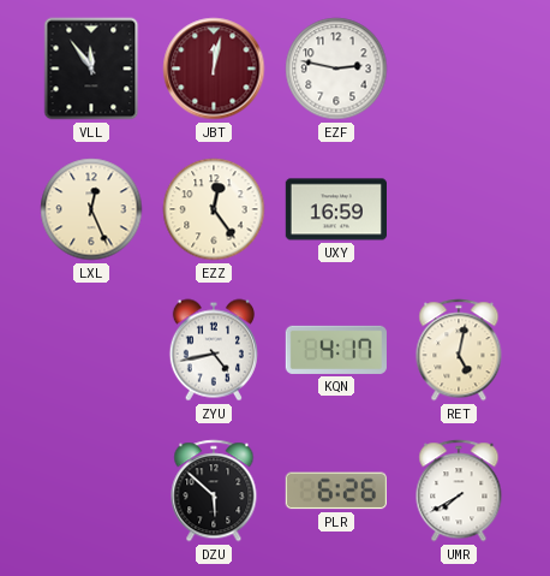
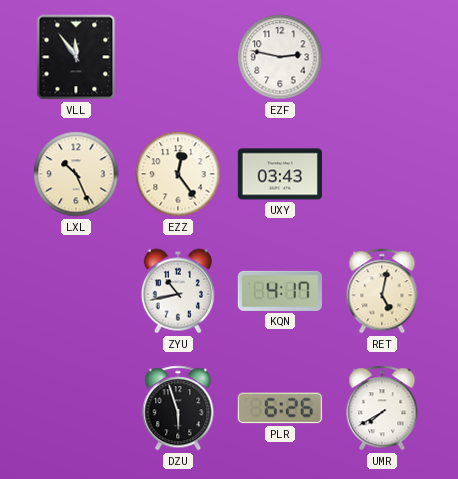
JBT: 12:02 -> none
LXL: 12:26 -> 10:26
UXY: 16:59 -> 03:43
ZYU: 4:43 -> 10:43
DZU: 5:52 -> 5:57
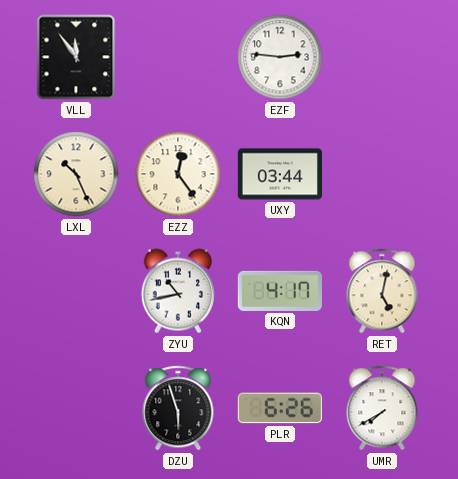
EZF: 2:47 -> 2:46
UXY: 03:43 -> 03:44
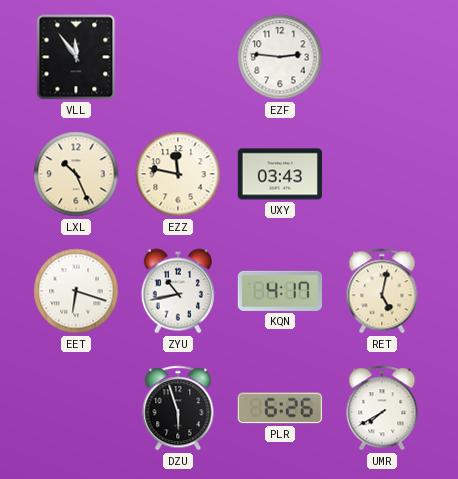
EZZ: 12:24 -> 11:47
UXY: 03:44 -> 03:43
EET: none -> 6:18
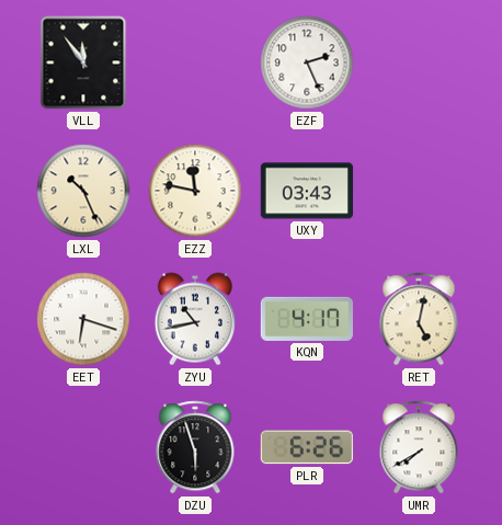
EZF: 2:46 -> 2:26
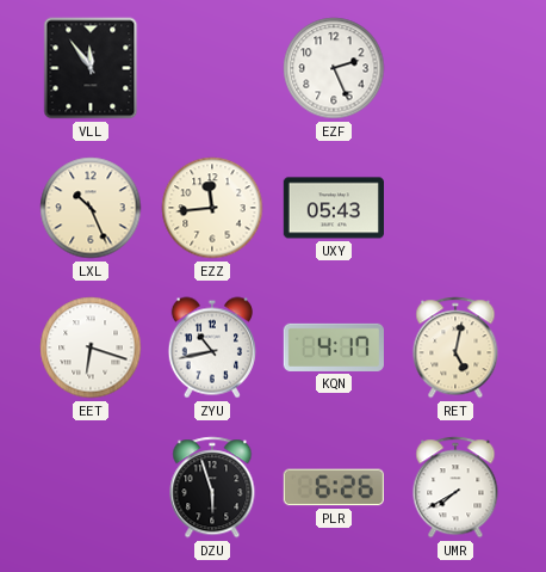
EZZ: 11:47 -> 11:44
UXY: 03:43 -> 05:43
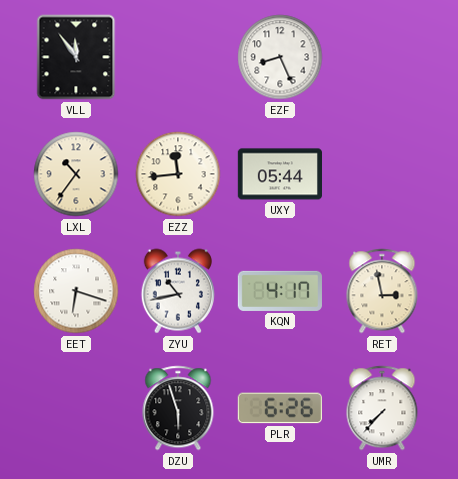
EZF: 2:26 -> 8:26
LXL: 10:26 -> 10:36
UXY: 05:43 -> 05:44
RET: 5:02 -> 2:58
UMR: 7:40 -> 7:37
